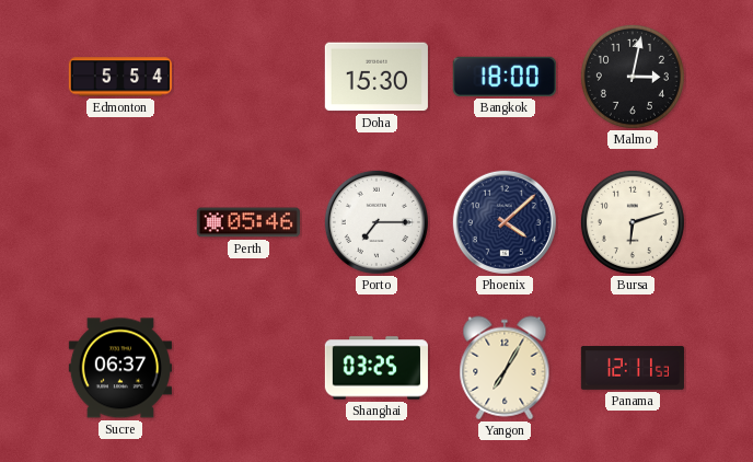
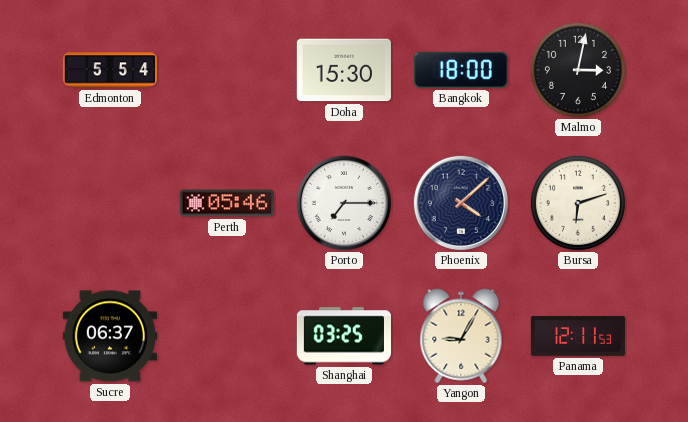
Yangon: 7:05 -> 9:05
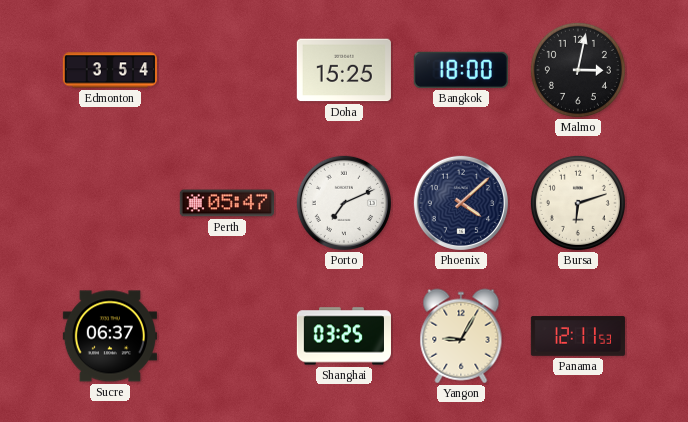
Edmonton: 5:54 -> 3:54
Doha: 15:30 -> 15:25
Perth: 05:46 -> 05:47
Porto: 7:15 -> 7:11
